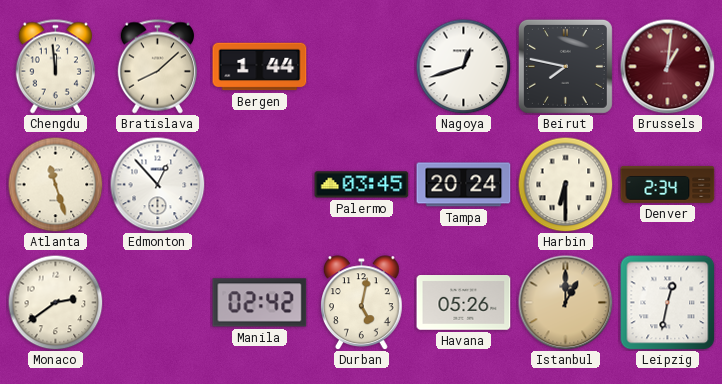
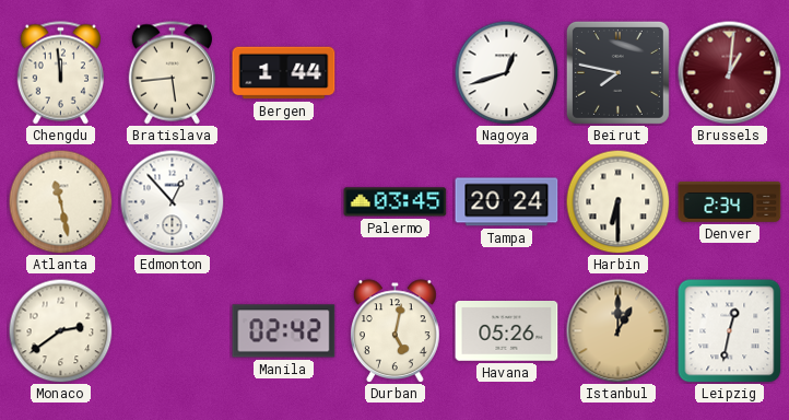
Bratislava: 8:08 -> 5:44
Atlanta: 11:27 -> 11:28
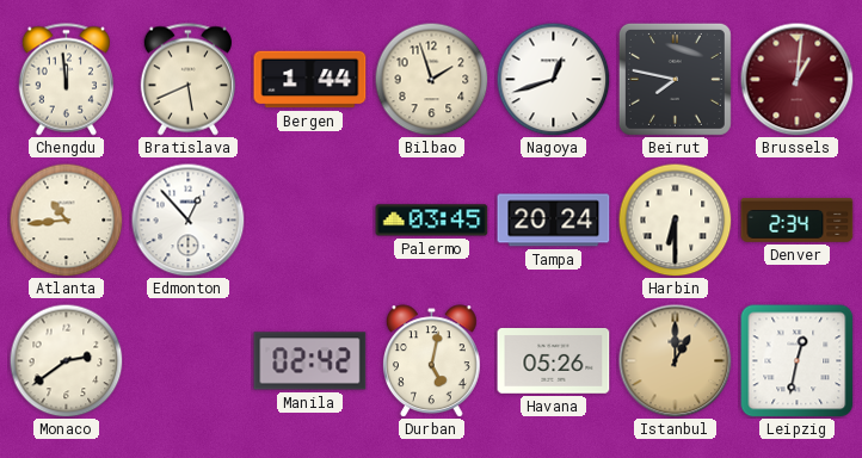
Bratislava: 5:44 -> 5:41
Bilbao: none -> 1:57
Atlanta: 11:28 -> 10:44
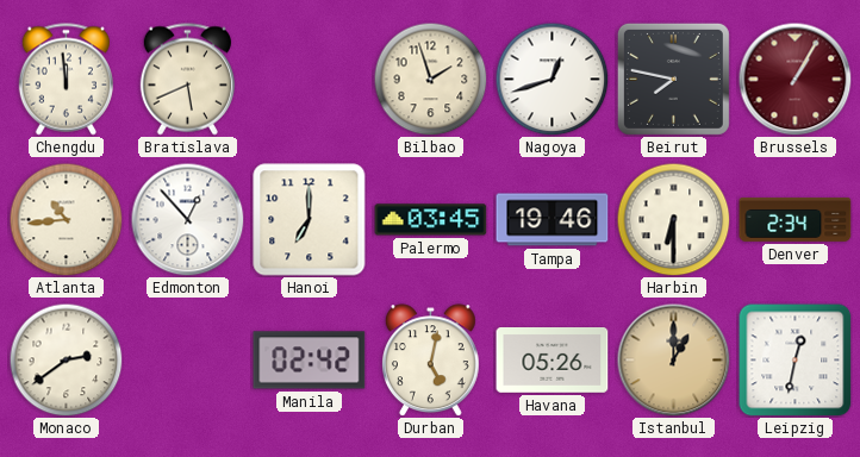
Bergen: 1:44 -> none
Brussels: 1:01 -> 1:05
Hanoi: none -> 7:00
Tampa: 20:24 -> 19:46
